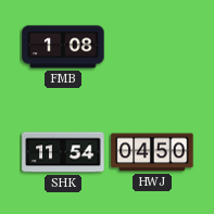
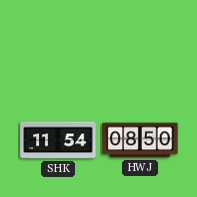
FMB: 1:08 -> none
HWJ: 04:50 -> 08:50
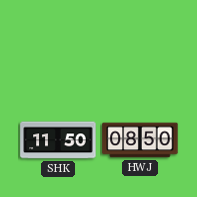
SHK: 11:54 -> 11:50
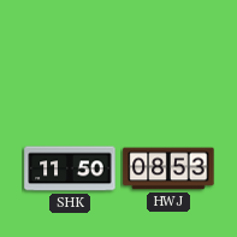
HWJ: 08:50 -> 08:53
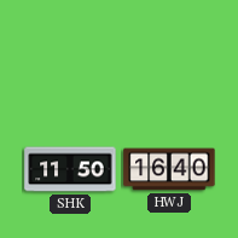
HWJ: 08:53 -> 16:40
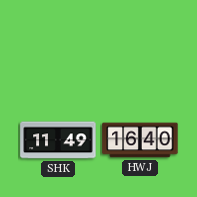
SHK: 11:50 -> 11:49
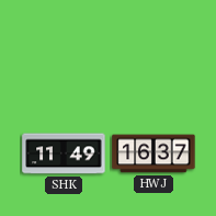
HWJ: 16:40 -> 16:37
